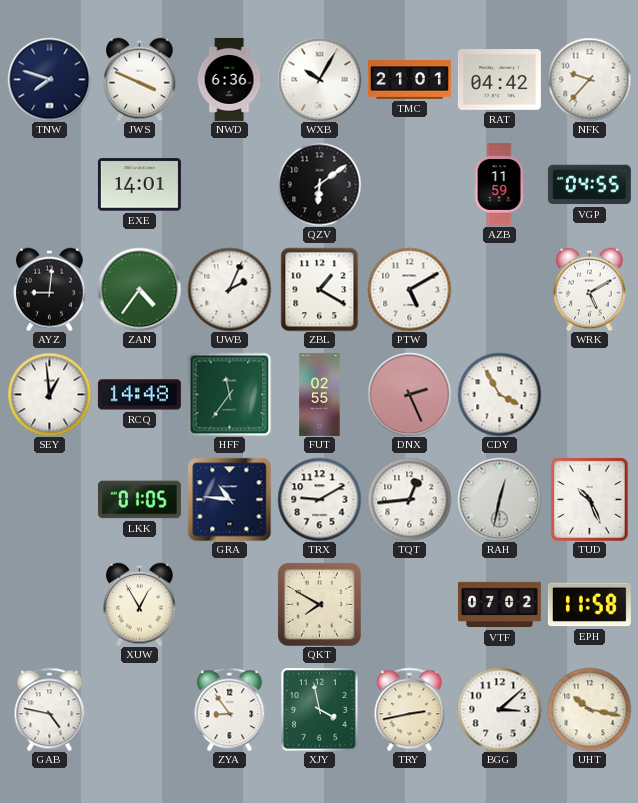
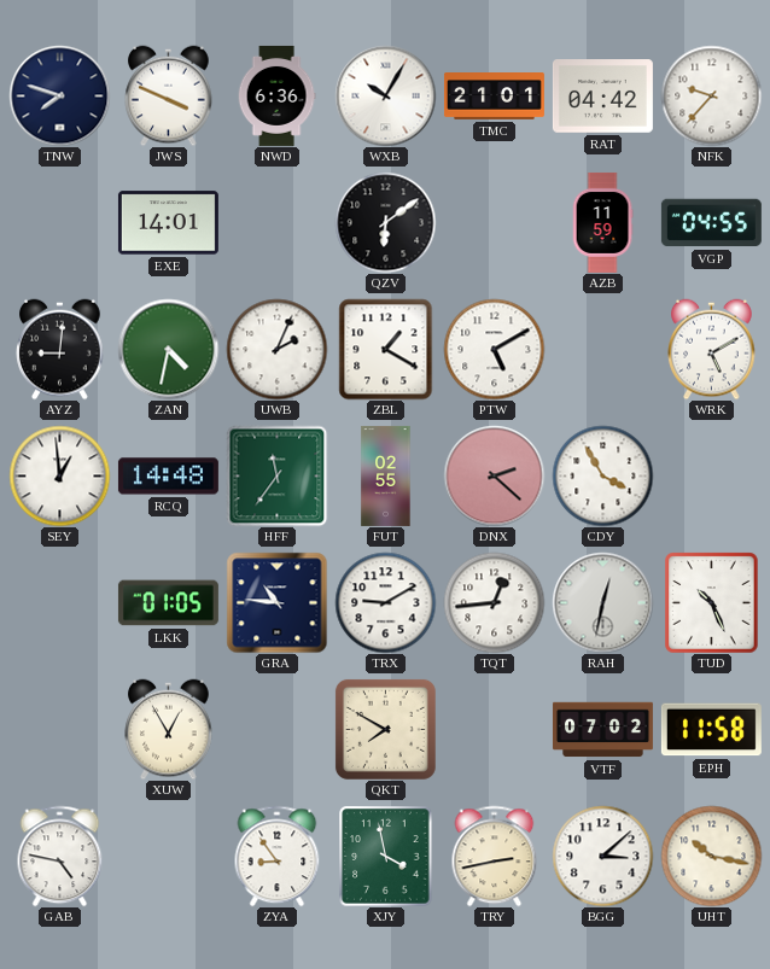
ZAN: 4:36 -> 4:32
DNX: 2:26 -> 2:22
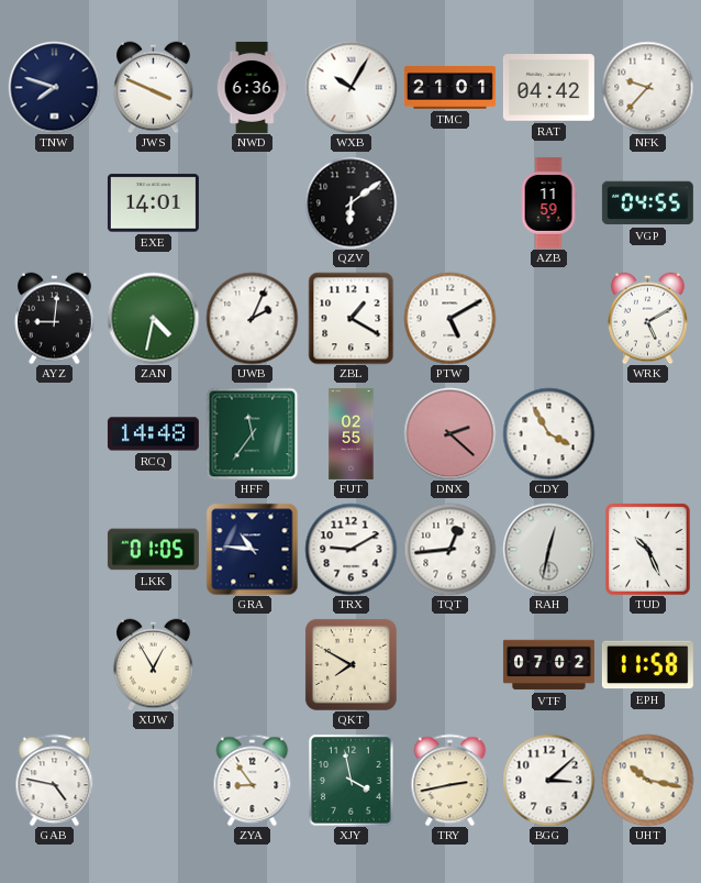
SEY: 12:59 -> none
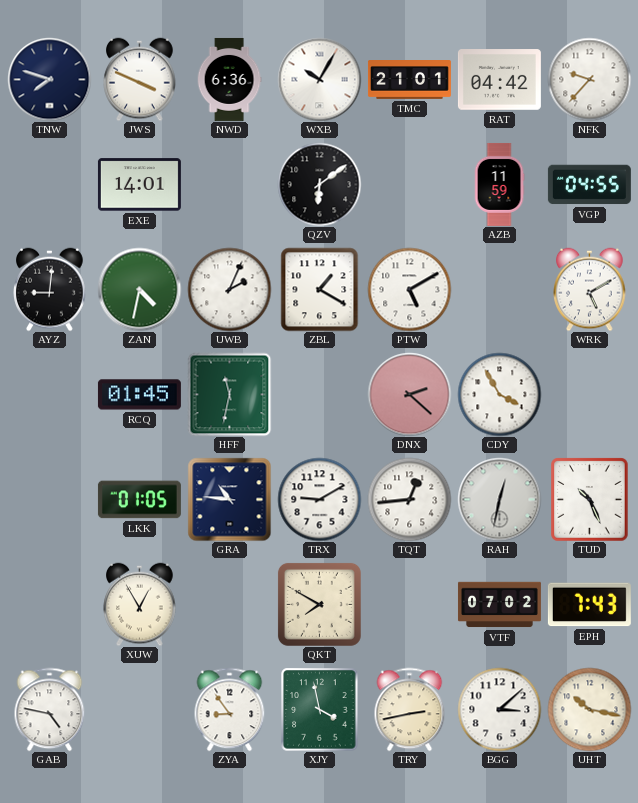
RCQ: 14:48 -> 01:45
HFF: 11:36 -> 11:32
FUT: 02:55 -> none
EPH: 11:58 -> 7:43
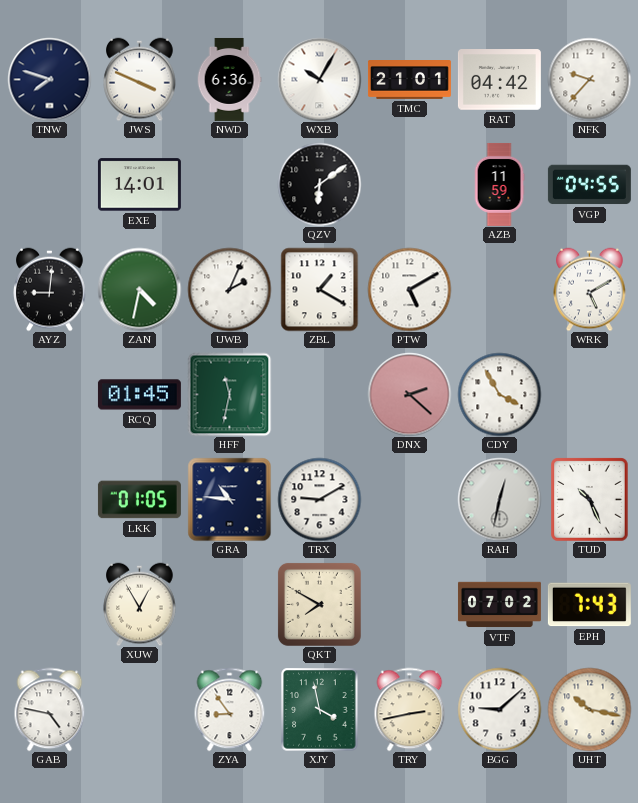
TQT: 12:44 -> none
BGG: 3:08 -> 9:08
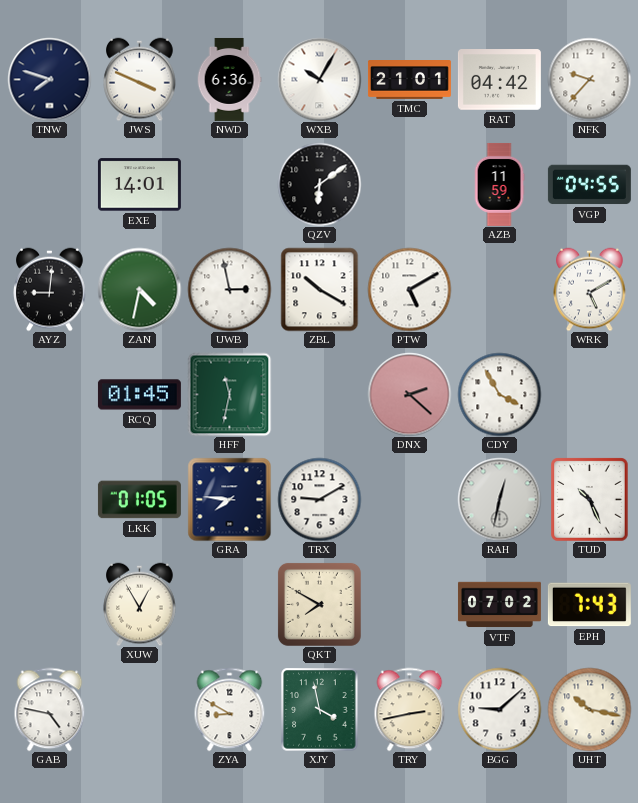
UWB: 2:04 -> 2:58
ZBL: 1:20 -> 10:20
GRA: 10:46 -> 7:46
ZYA: 8:54 -> 8:50
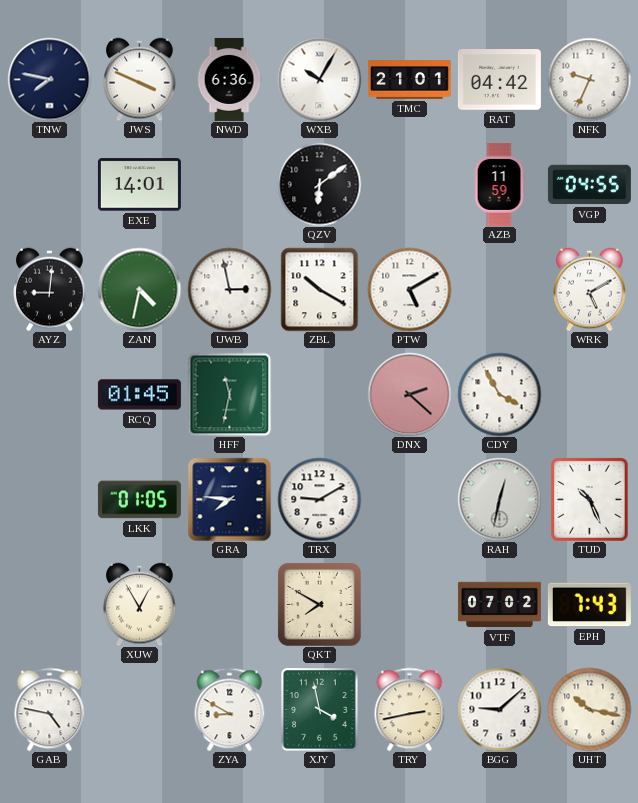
TNW: 7:48 -> 7:47
NFK: 9:37 -> 9:34
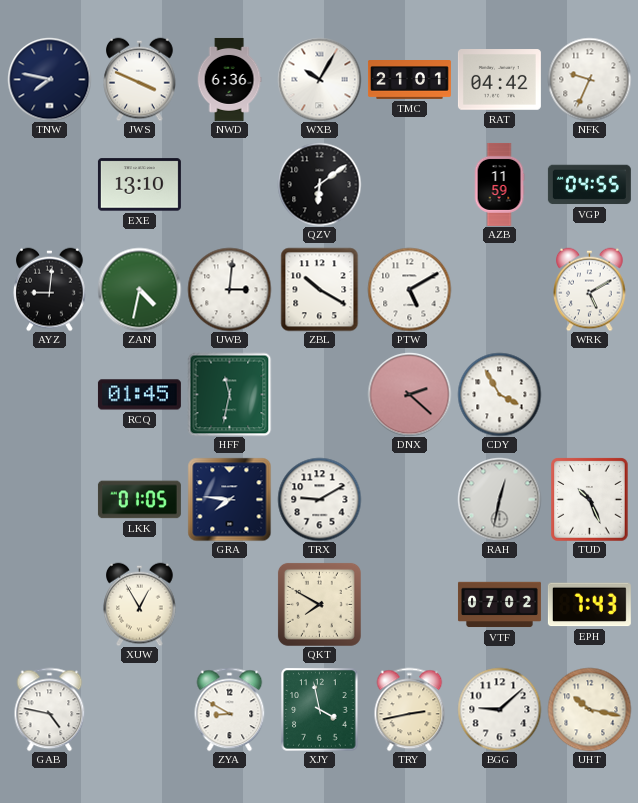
EXE: 14:01 -> 13:10
UWB: 2:58 -> 3:01
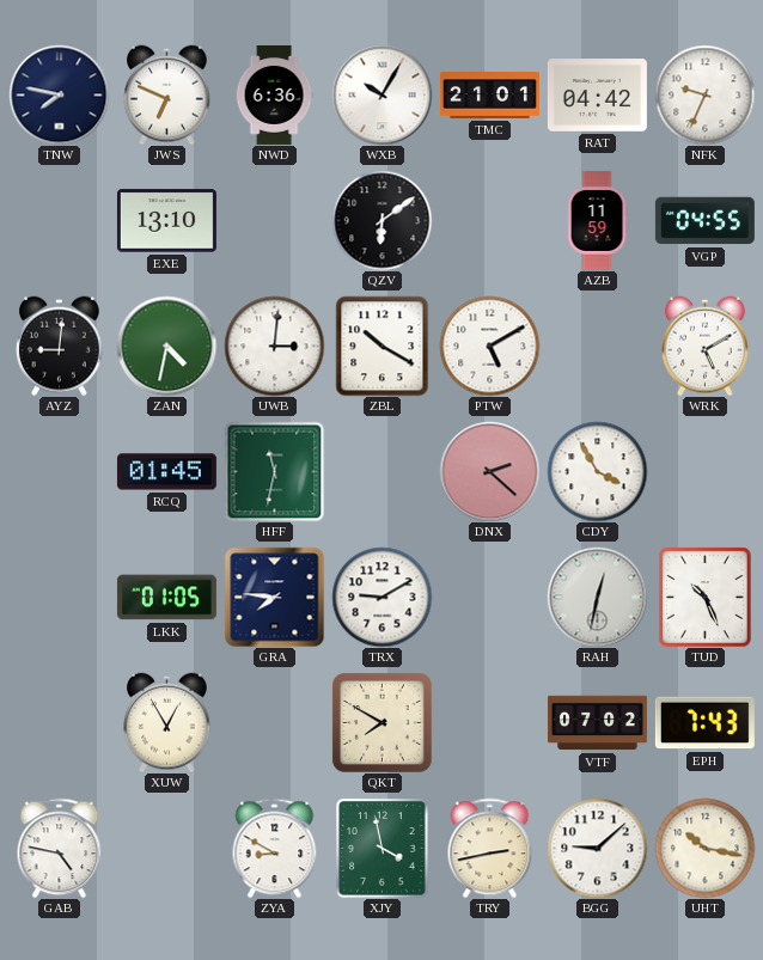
JWS: 3:49 -> 6:49
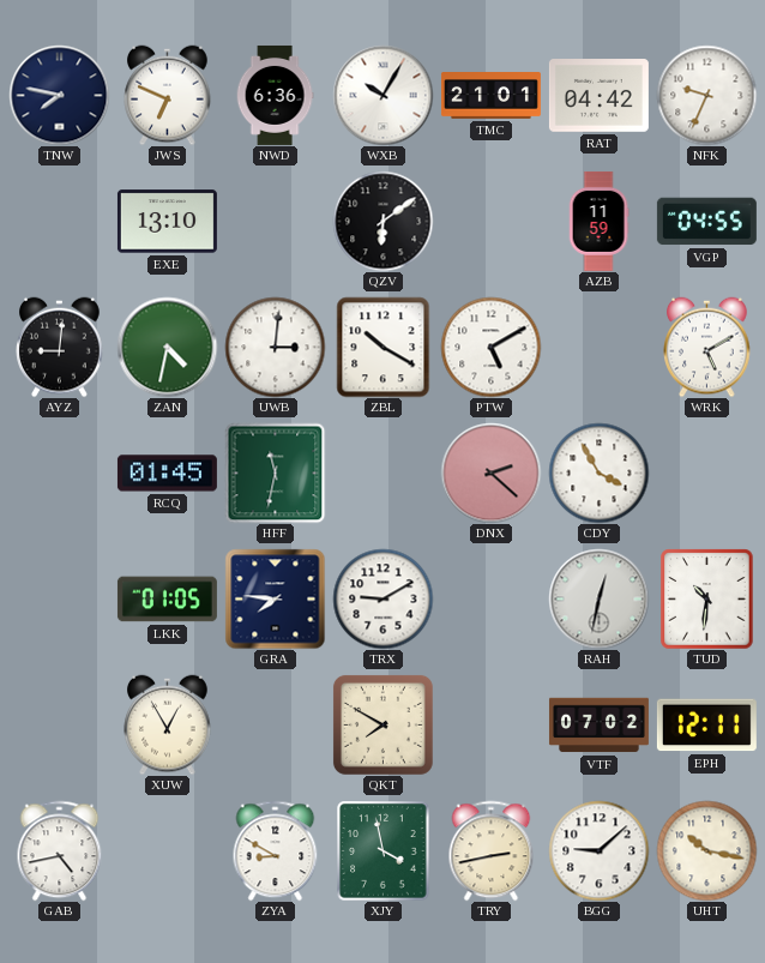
TUD: 10:26 -> 10:31
EPH: 7:43 -> 12:11
GAB: 4:47 -> 4:43
